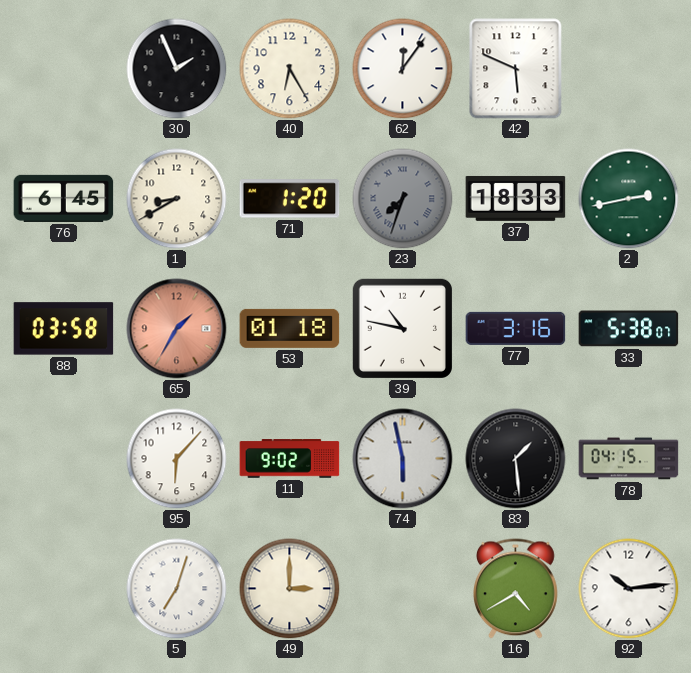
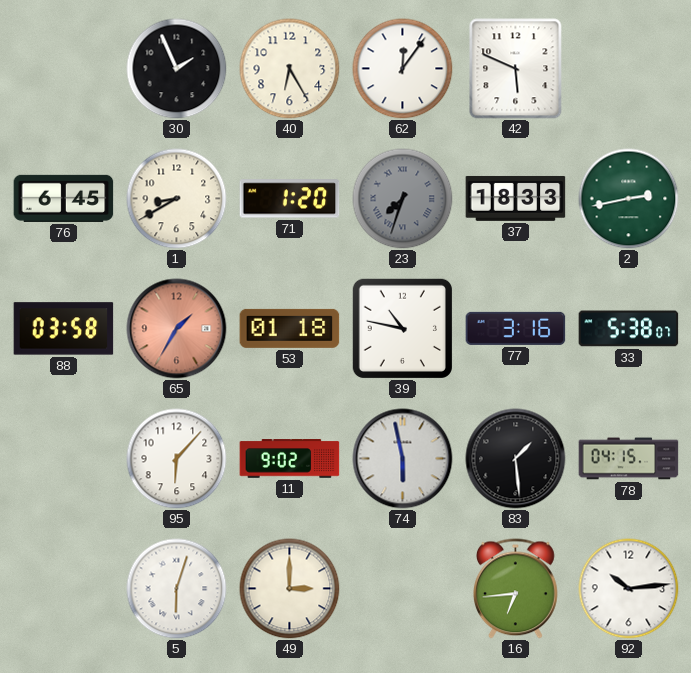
5: 7:03 -> 6:03
16: 4:40 -> 6:44
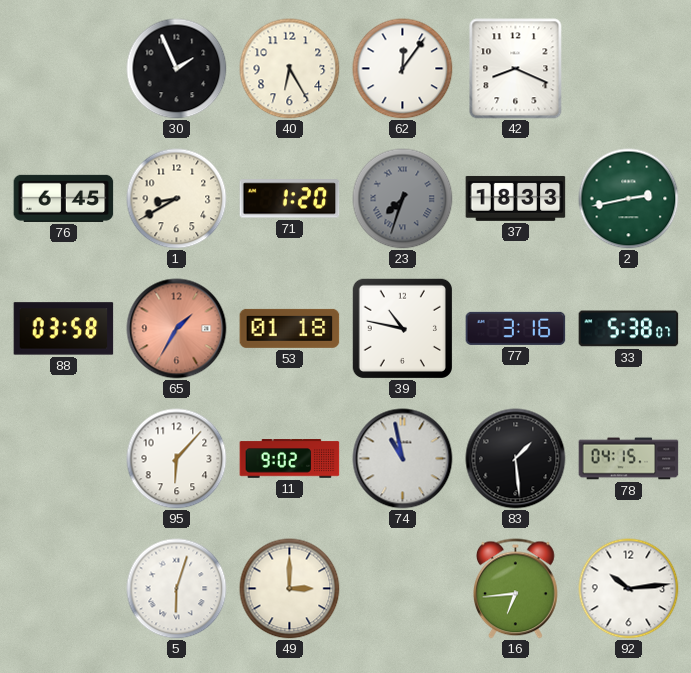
42: 5:49 -> 8:19
74: 5:58 -> 10:58
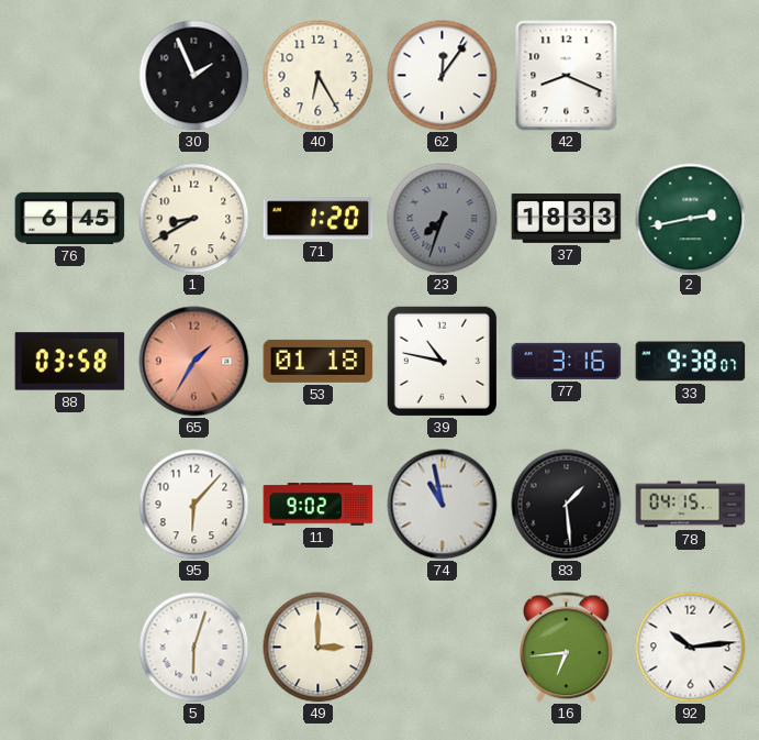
33: 5:38 -> 9:38
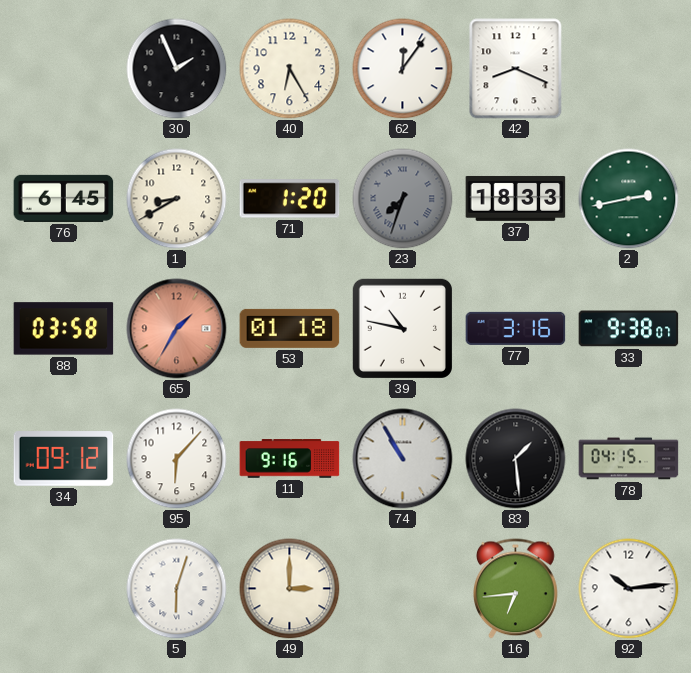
34: none -> 09:12
11: 9:02 -> 9:16
74: 10:58 -> 10:55
